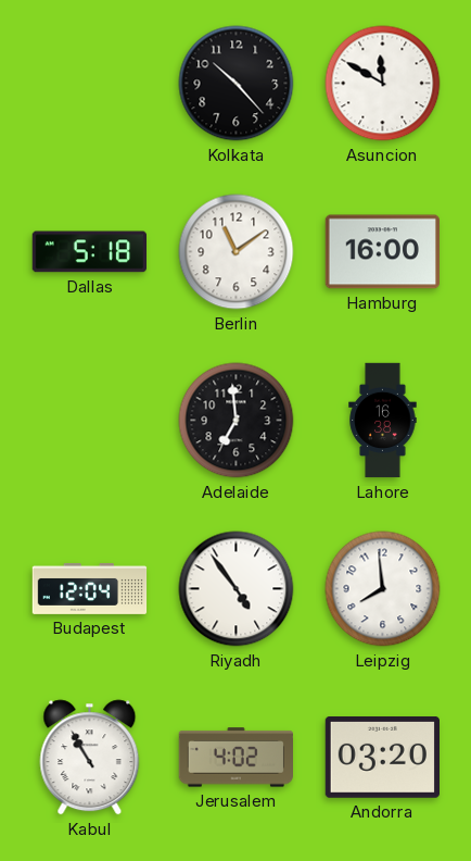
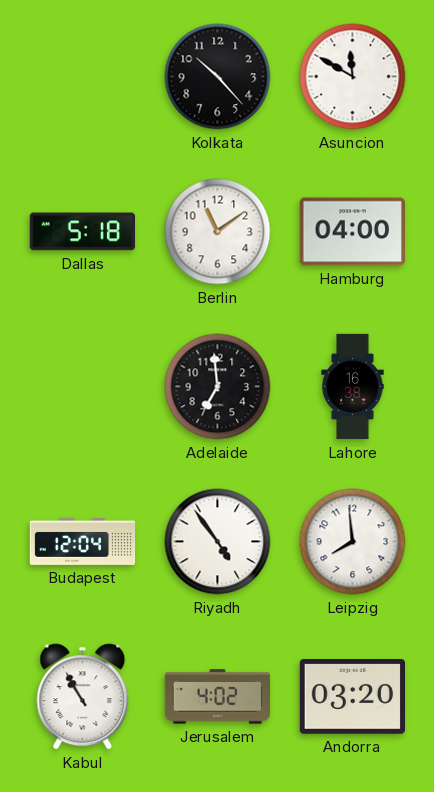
Hamburg: 16:00 -> 04:00
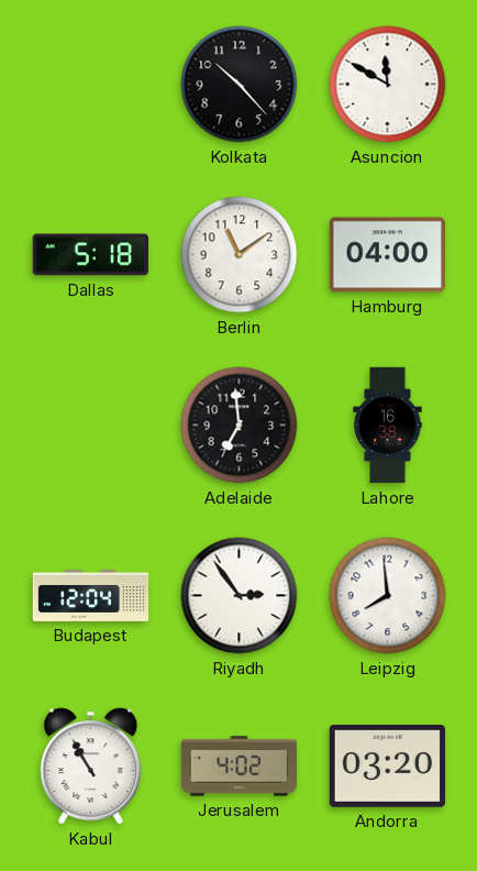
Riyadh: 4:54 -> 2:54
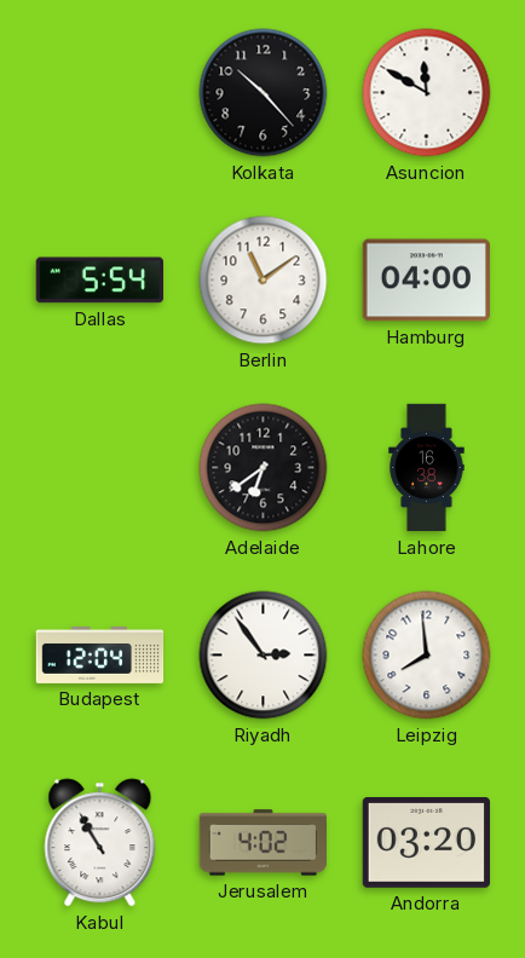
Dallas: 5:18 -> 5:54
Adelaide: 6:59 -> 6:39
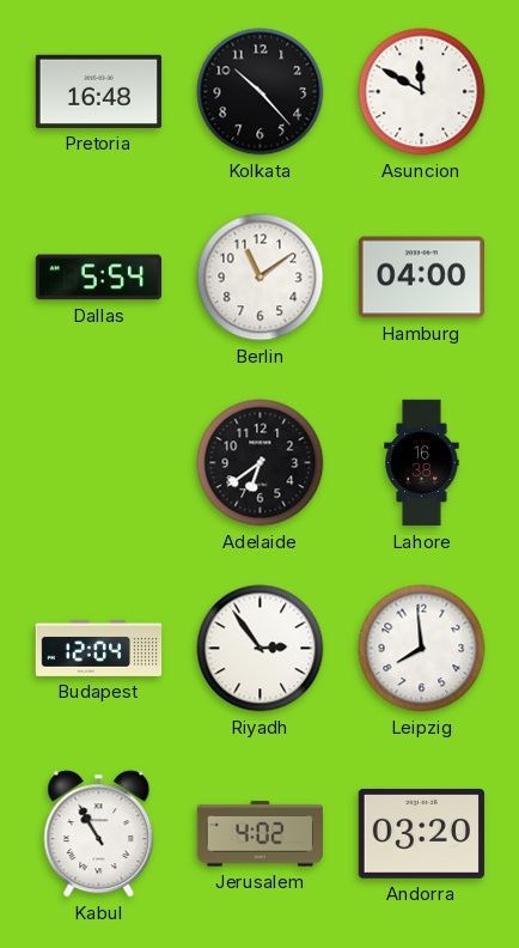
Pretoria: none -> 16:48
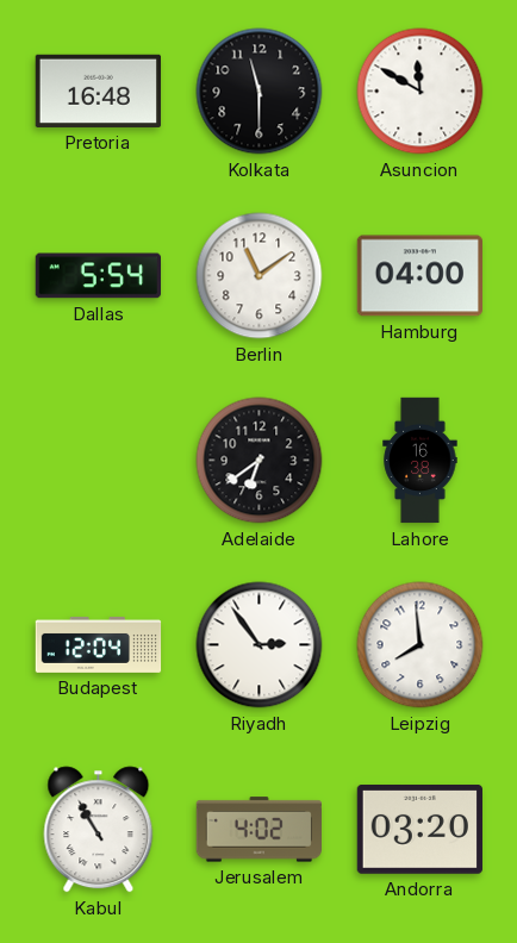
Kolkata: 10:23 -> 11:30
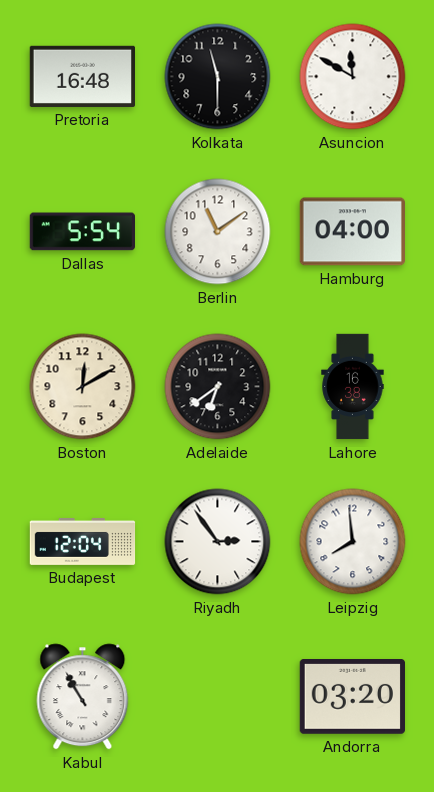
Boston: none -> 12:10
Jerusalem: 4:02 -> none
